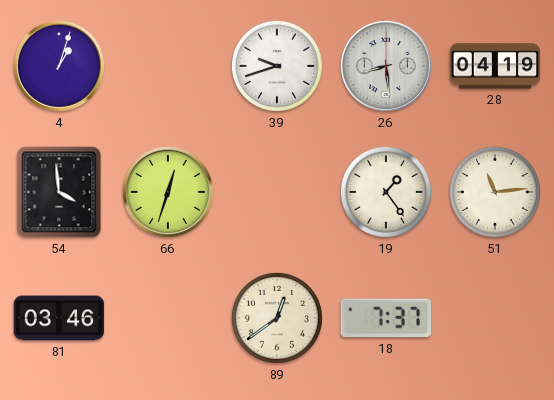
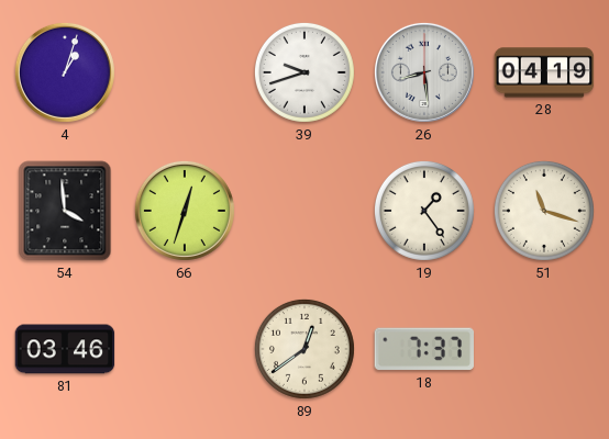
51: 11:14 -> 11:18
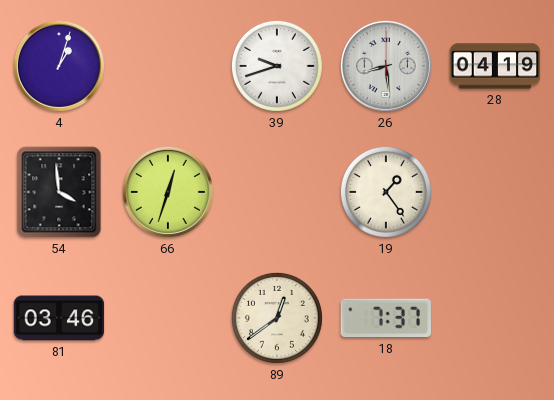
51: 11:18 -> none
